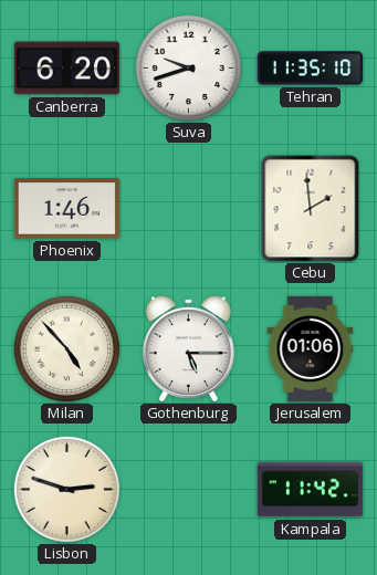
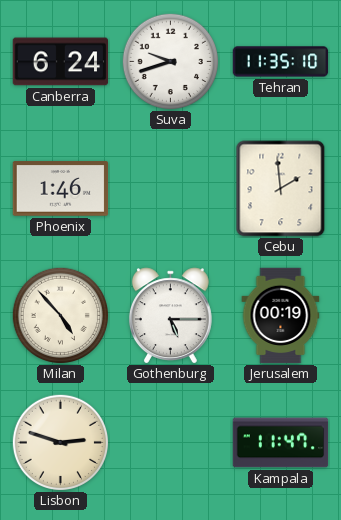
Canberra: 6:20 -> 6:24
Jerusalem: 01:06 -> 00:19
Kampala: 11:42 -> 11:47
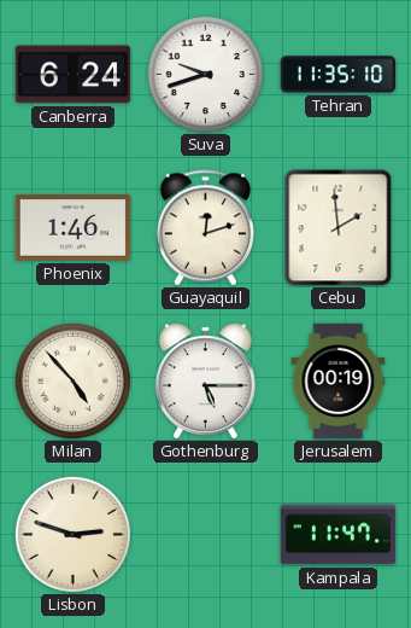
Guayaquil: none -> 12:12
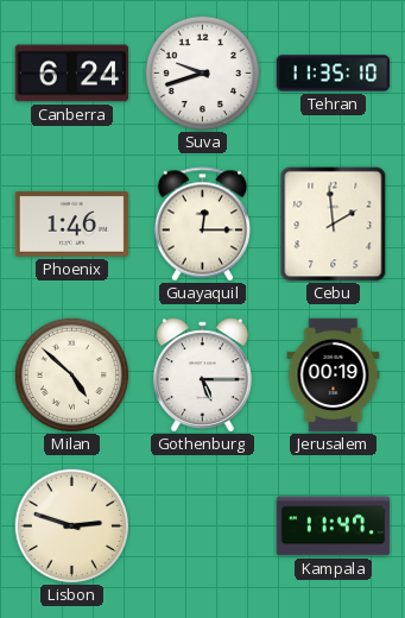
Guayaquil: 12:12 -> 12:15
Milan: 4:53 -> 4:52
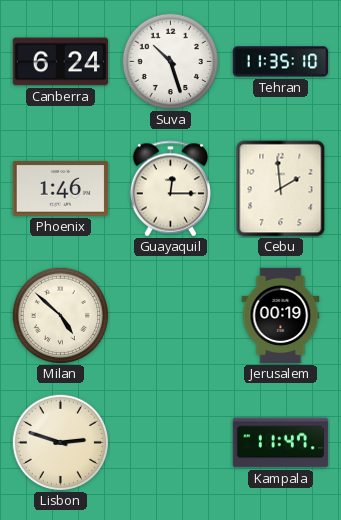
Suva: 9:42 -> 10:27
Gothenburg: 5:15 -> none
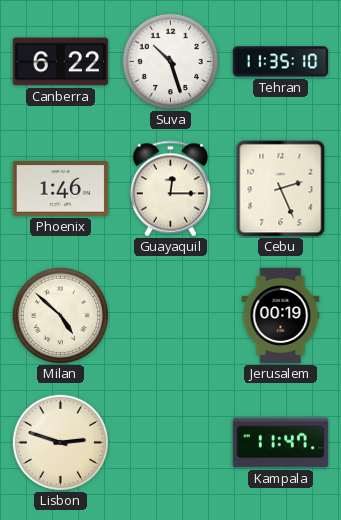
Canberra: 6:24 -> 6:22
Cebu: 1:59 -> 2:26
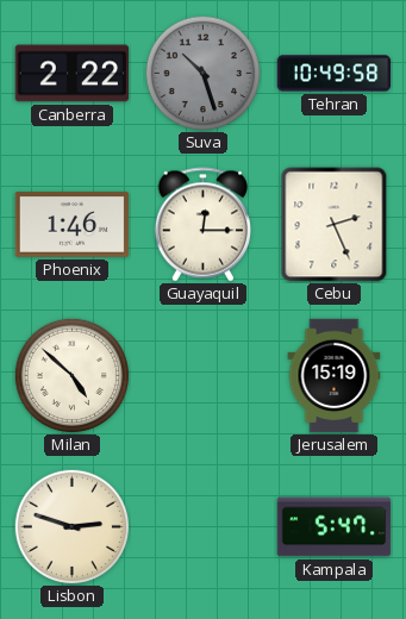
Canberra: 6:22 -> 2:22
Suva dial: white -> grey
Tehran: 11:35 -> 10:49
Jerusalem: 00:19 -> 15:19
Kampala: 11:47 -> 5:47
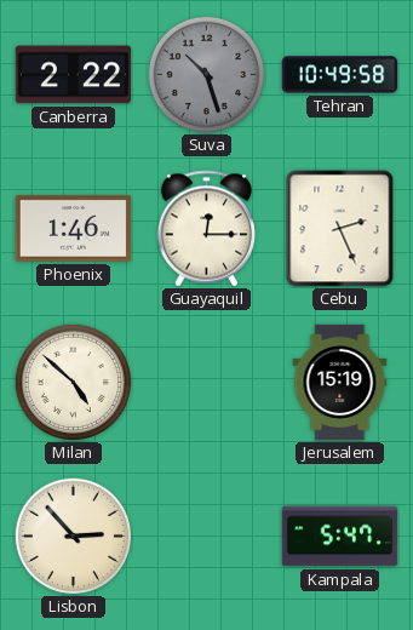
Lisbon: 2:48 -> 2:53
